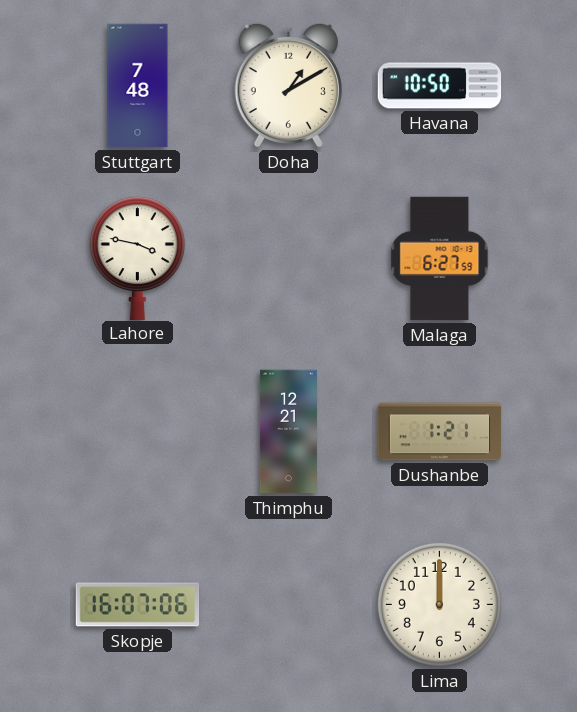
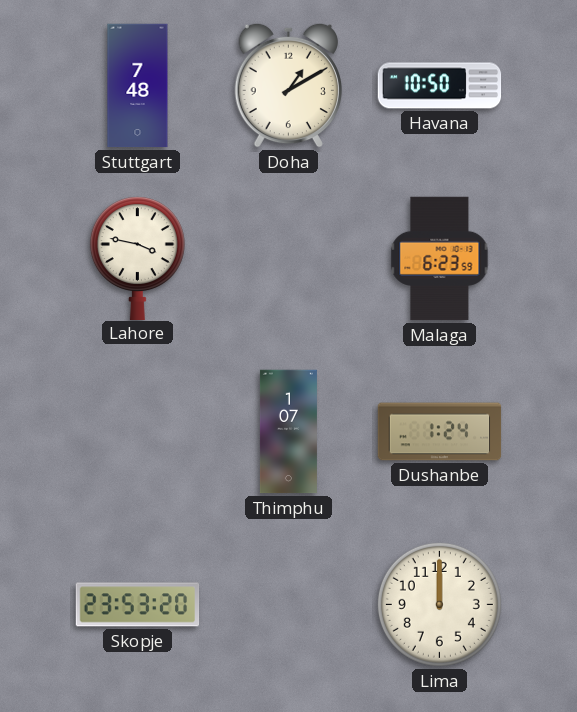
Malaga: 6:27 -> 6:23
Thimphu: 12:21 -> 1:07
Dushanbe: 1:21 -> 1:24
Skopje: 16:07 -> 23:53
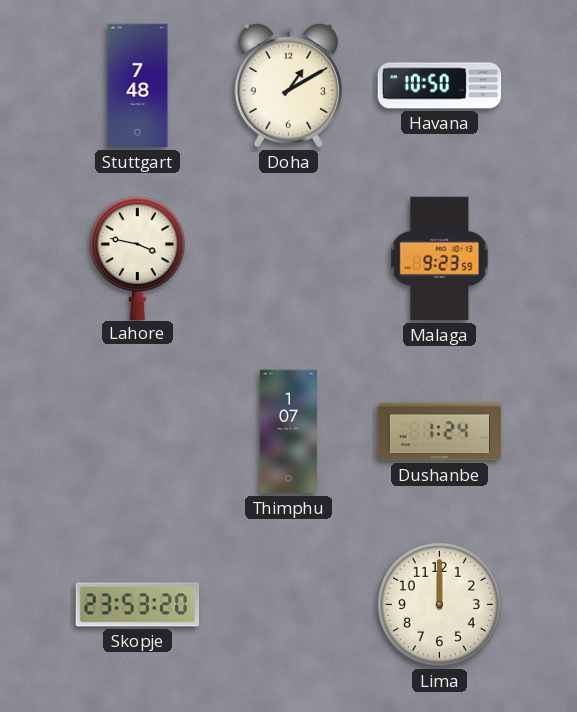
Malaga: 6:23 -> 9:23
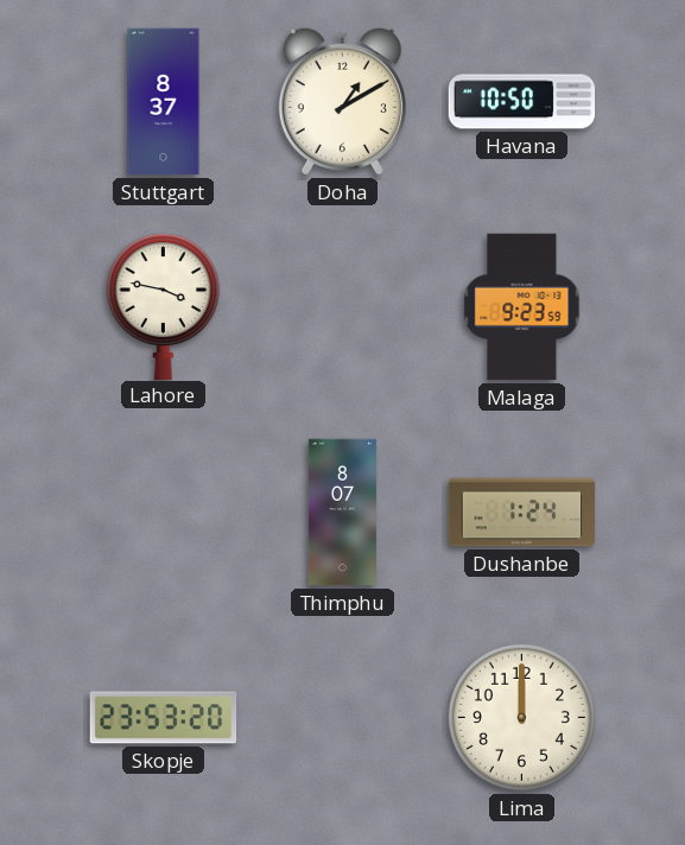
Stuttgart: 7:48 -> 8:37
Thimphu: 1:07 -> 8:07
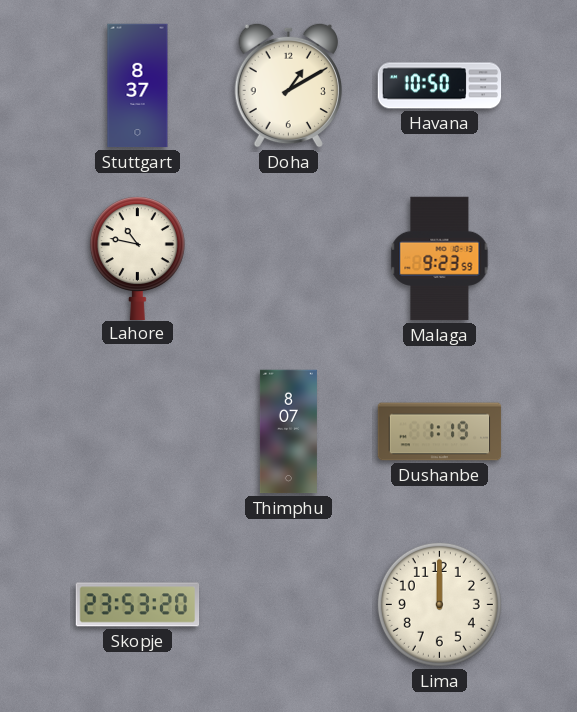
Lahore: 3:47 -> 10:47
Dushanbe: 1:24 -> 1:19
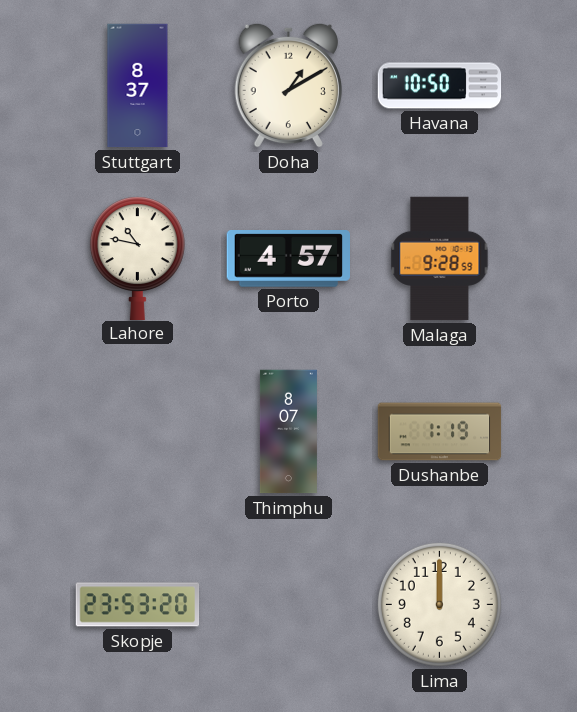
Porto: none -> 4:57
Malaga: 9:23 -> 9:28
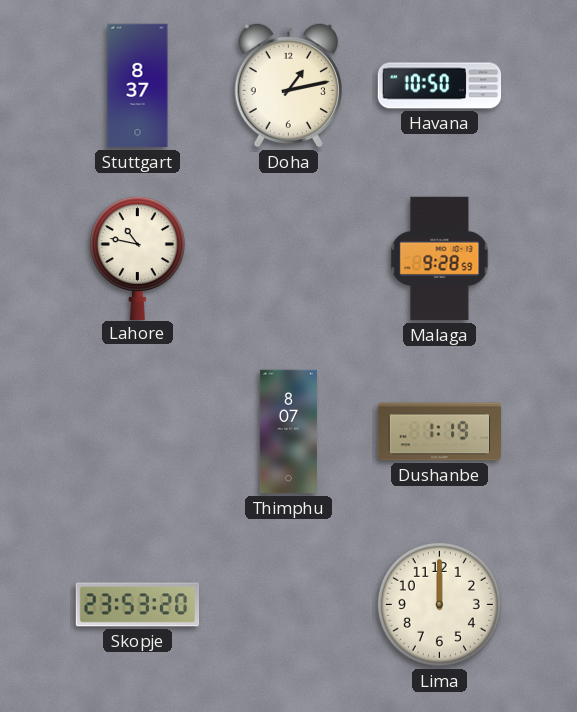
Doha: 1:10 -> 1:13
Porto: 4:57 -> none
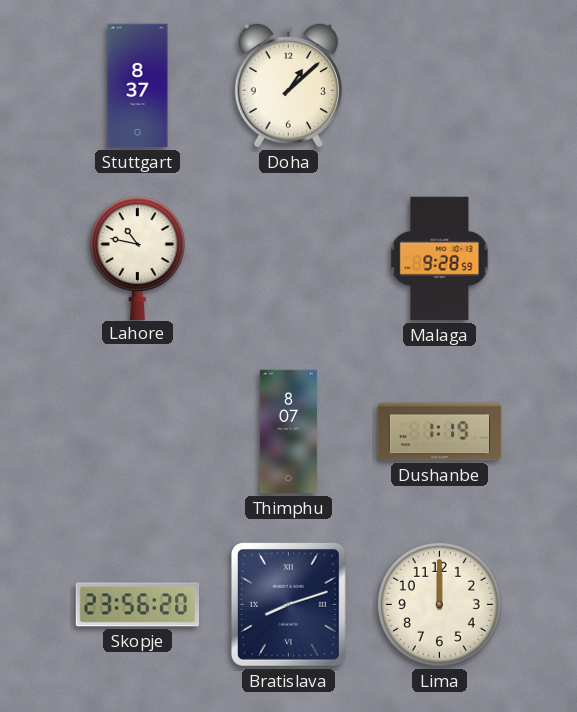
Doha: 1:13 -> 1:08
Havana: 10:50 -> none
Skopje: 23:53 -> 23:56
Bratislava: none -> 8:12
